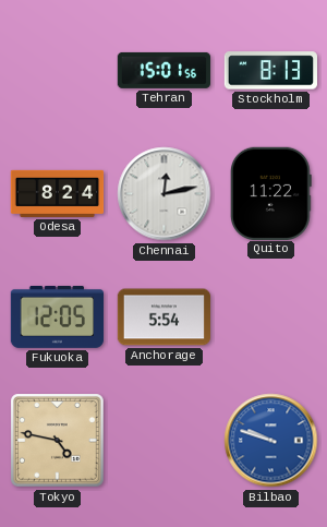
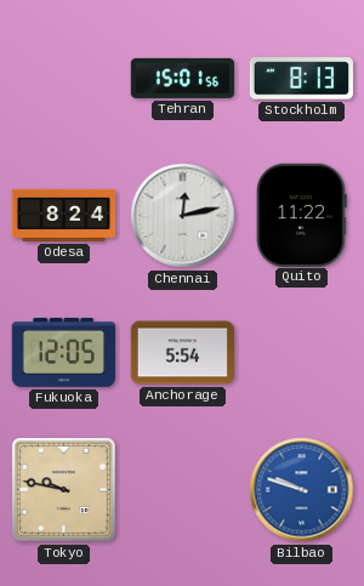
Tokyo: 4:47 -> 9:47
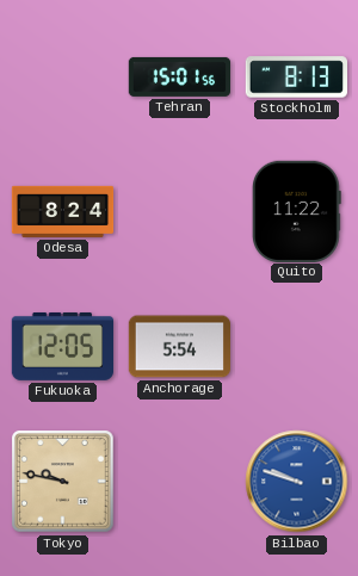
Chennai: 12:13 -> none
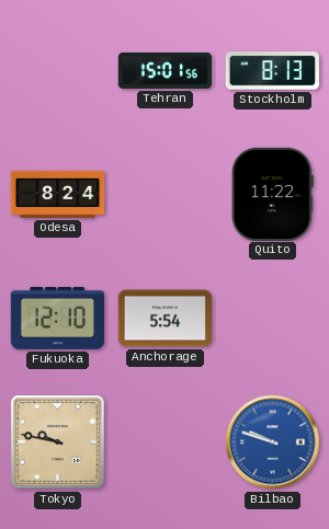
Fukuoka: 12:05 -> 12:10
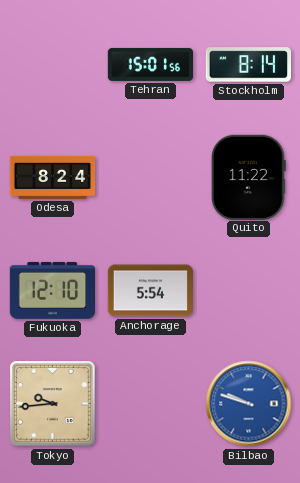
Stockholm: 8:13 -> 8:14
Tokyo: 9:47 -> 9:44
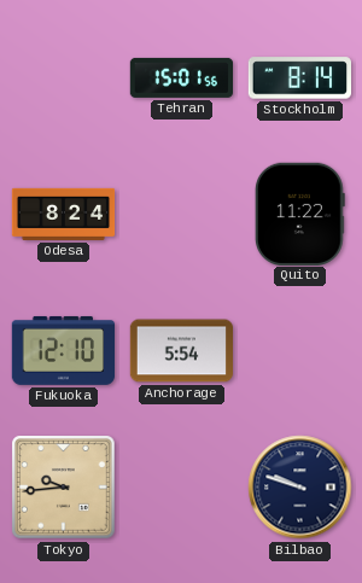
Bilbao dial: blue -> navy
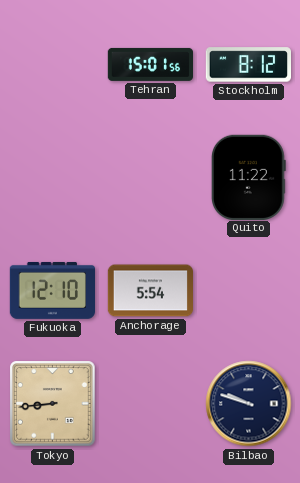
Stockholm: 8:14 -> 8:12
Odesa: 8:24 -> none
Tokyo: 9:44 -> 8:44
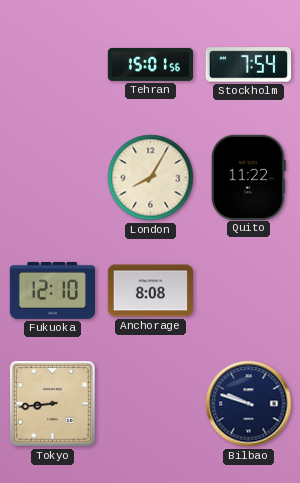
Stockholm: 8:12 -> 7:54
London: none -> 8:05
Anchorage: 5:54 -> 8:08
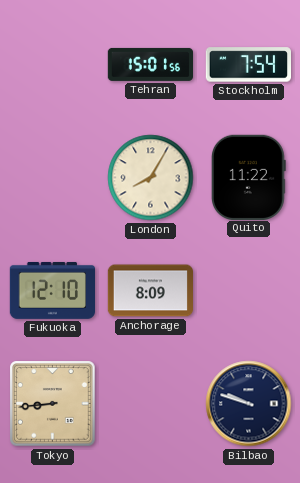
Anchorage: 8:08 -> 8:09
